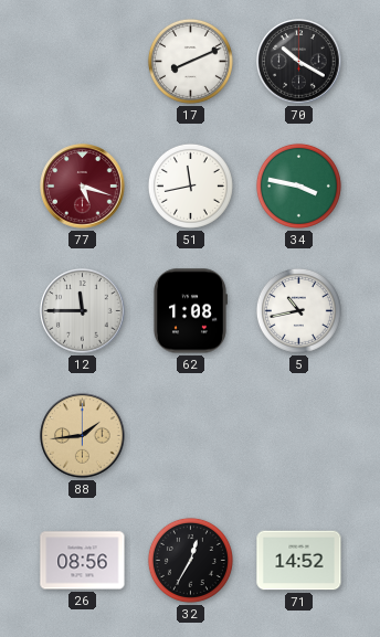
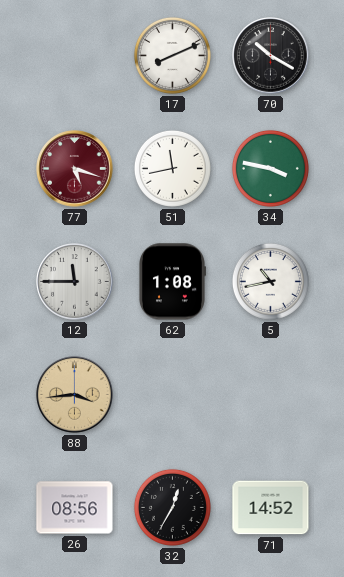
88: 1:44 -> 3:44
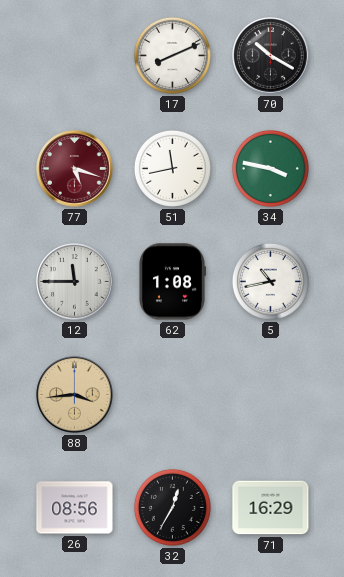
71: 14:52 -> 16:29
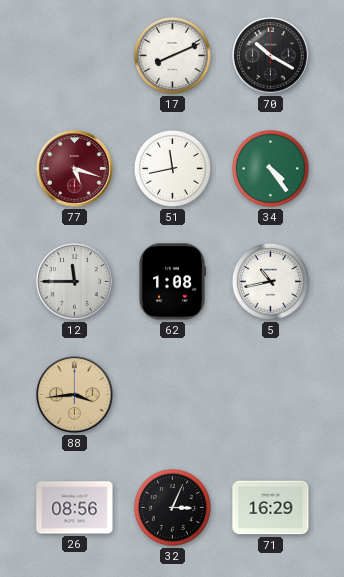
34: 3:47 -> 4:24
32: 12:35 -> 3:04
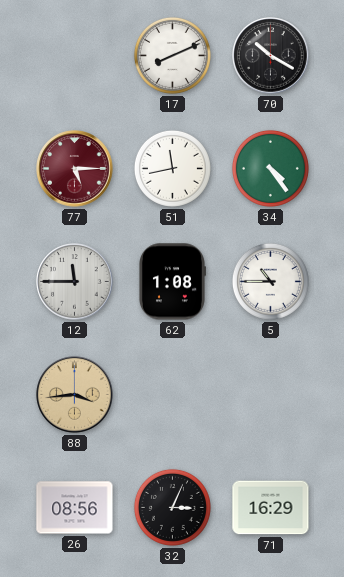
77: 5:18 -> 5:15
5: 10:43 -> 10:45
